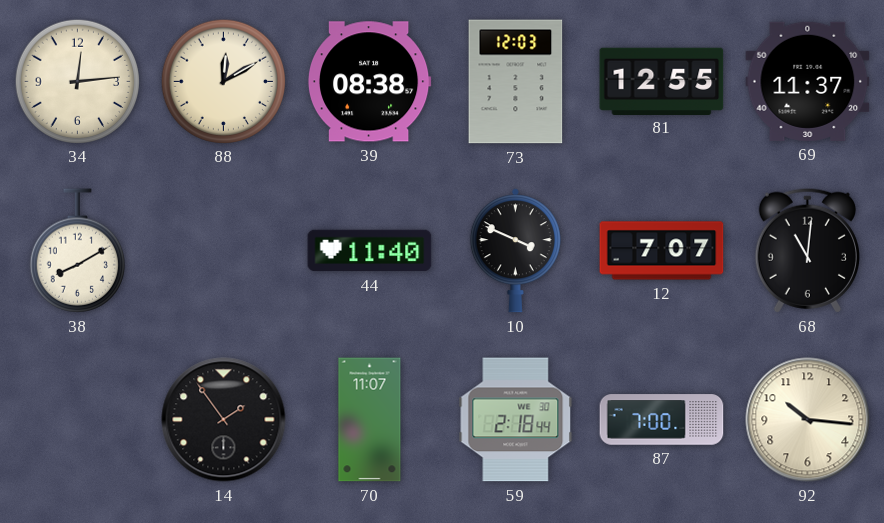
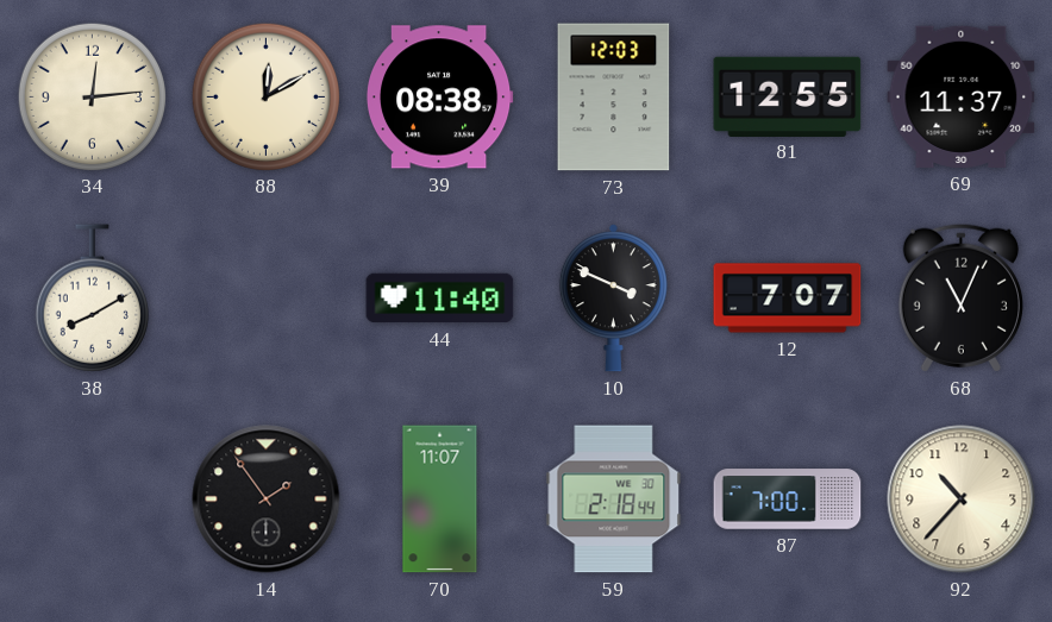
68: 11:01 -> 11:04
92: 10:16 -> 10:37
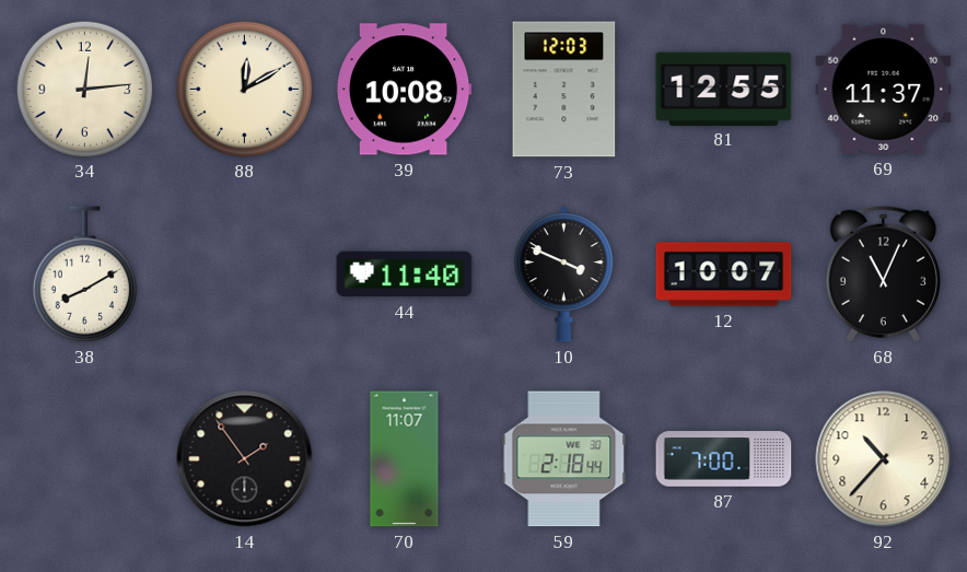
39: 08:38 -> 10:08
12: 7:07 -> 10:07
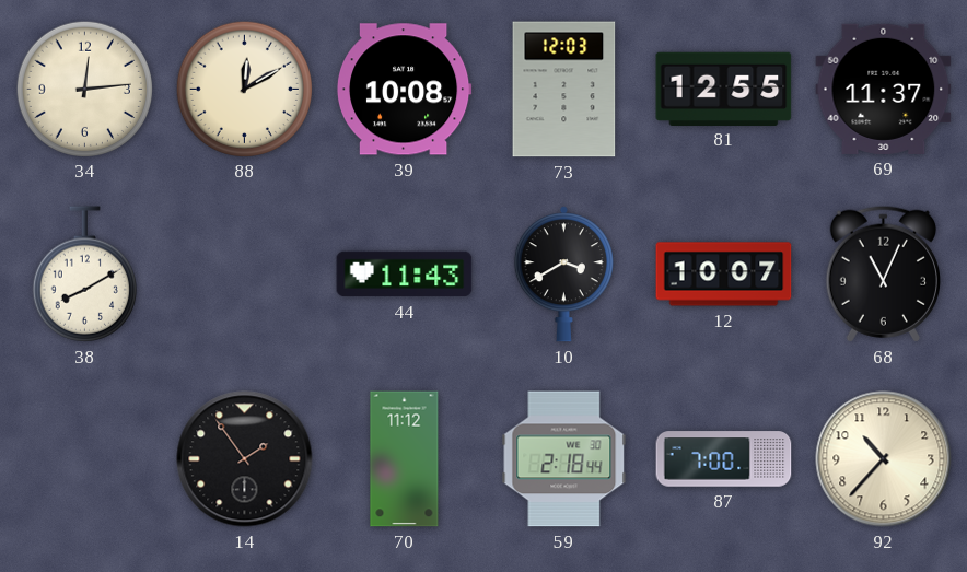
44: 11:40 -> 11:43
10: 3:49 -> 3:40
70: 11:07 -> 11:12
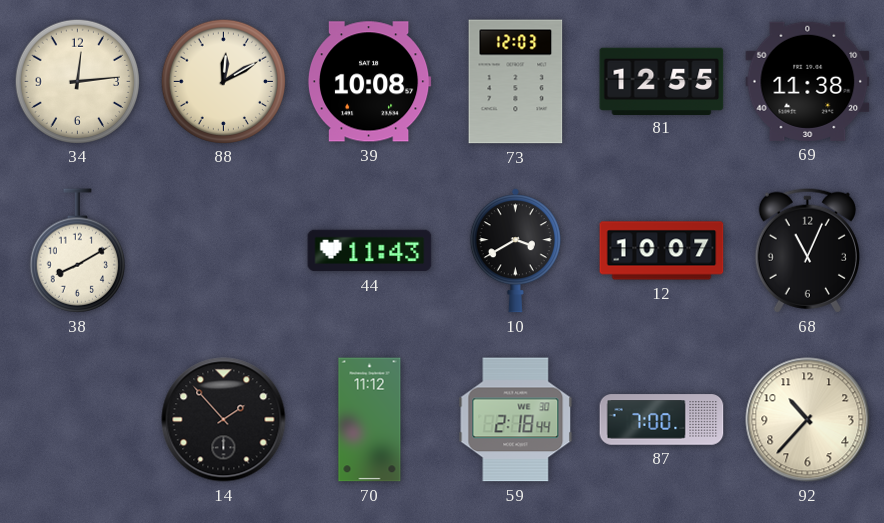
69: 11:37 -> 11:38
14: 1:54 -> 1:53
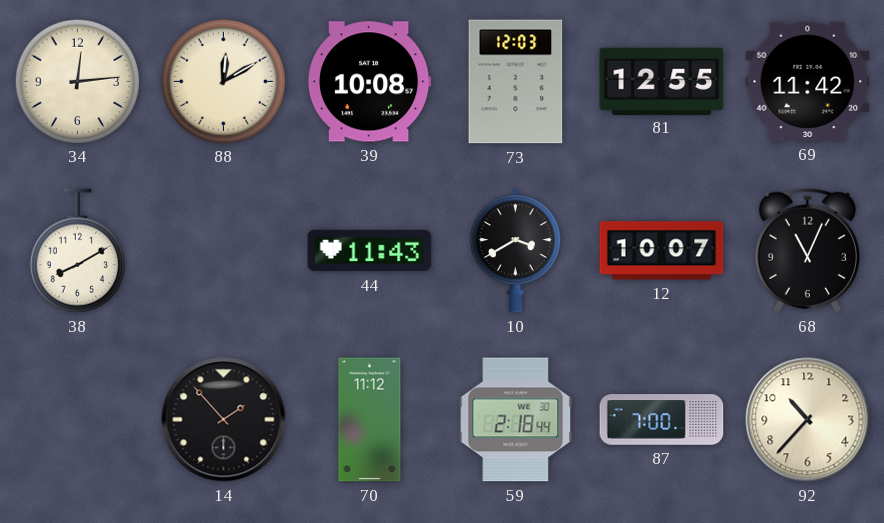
69: 11:38 -> 11:42
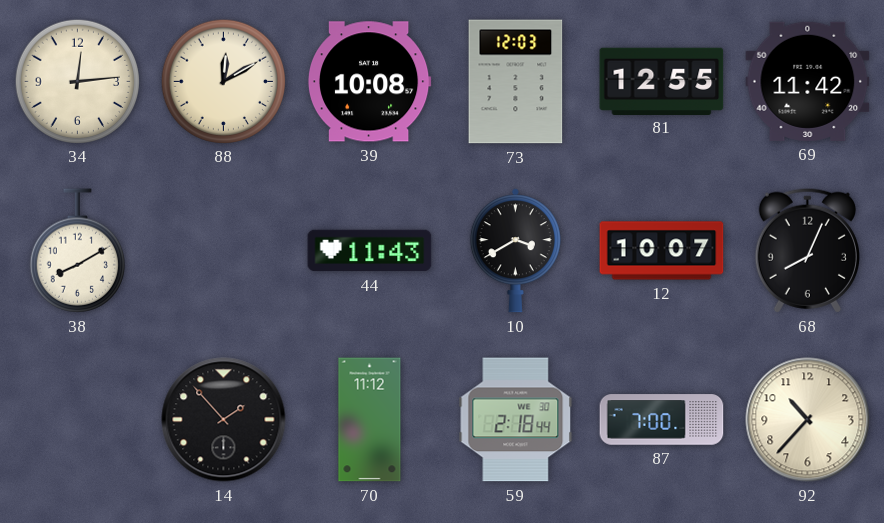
68: 11:04 -> 8:04
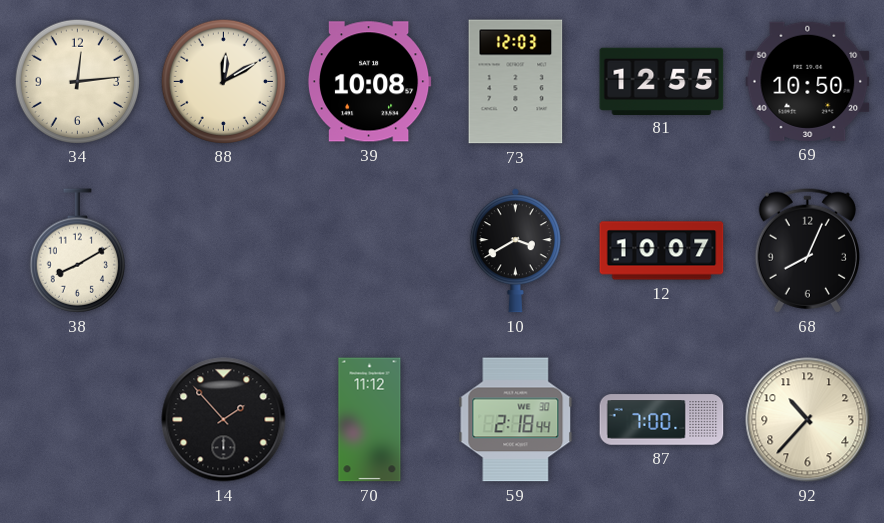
69: 11:42 -> 10:50
44: 11:43 -> none
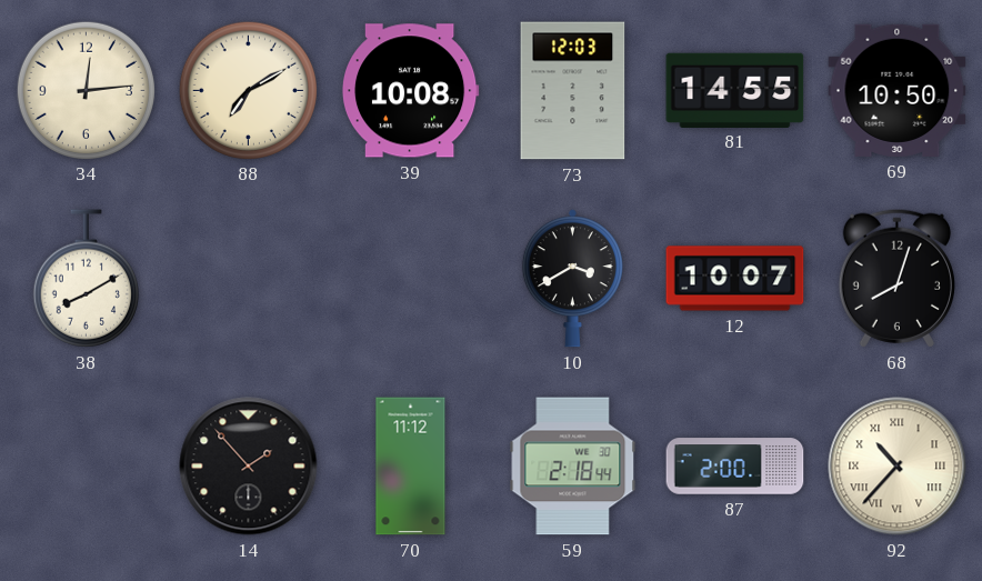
88: 12:10 -> 7:10
81: 12:55 -> 14:55
68: 8:04 -> 8:03
87: 7:00 -> 2:00
92 numerals: Arabic -> Roman
